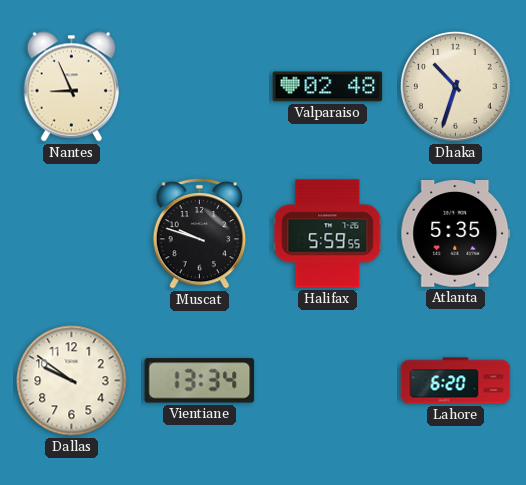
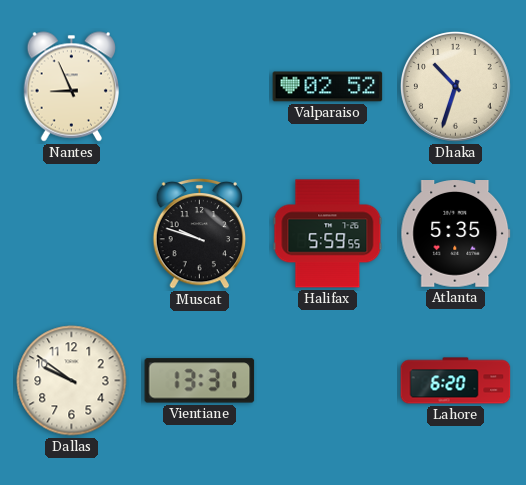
Valparaiso: 02:48 -> 02:52
Vientiane: 13:34 -> 13:31
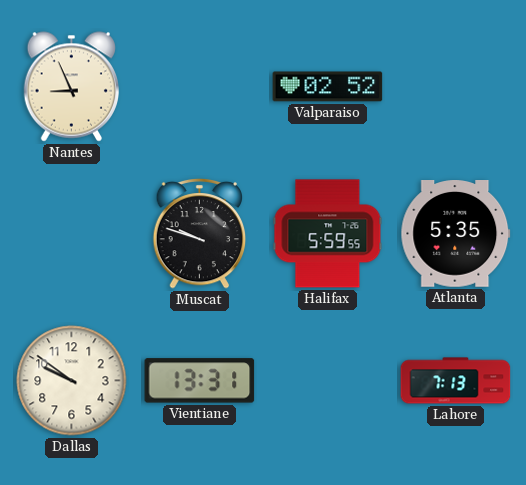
Dhaka: 10:33 -> none
Lahore: 6:20 -> 7:13
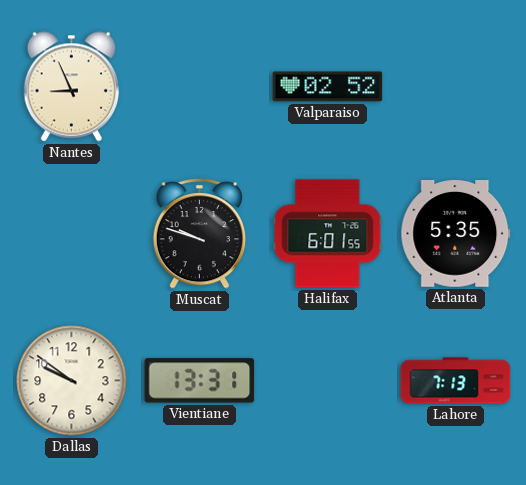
Halifax: 5:59 -> 6:01
